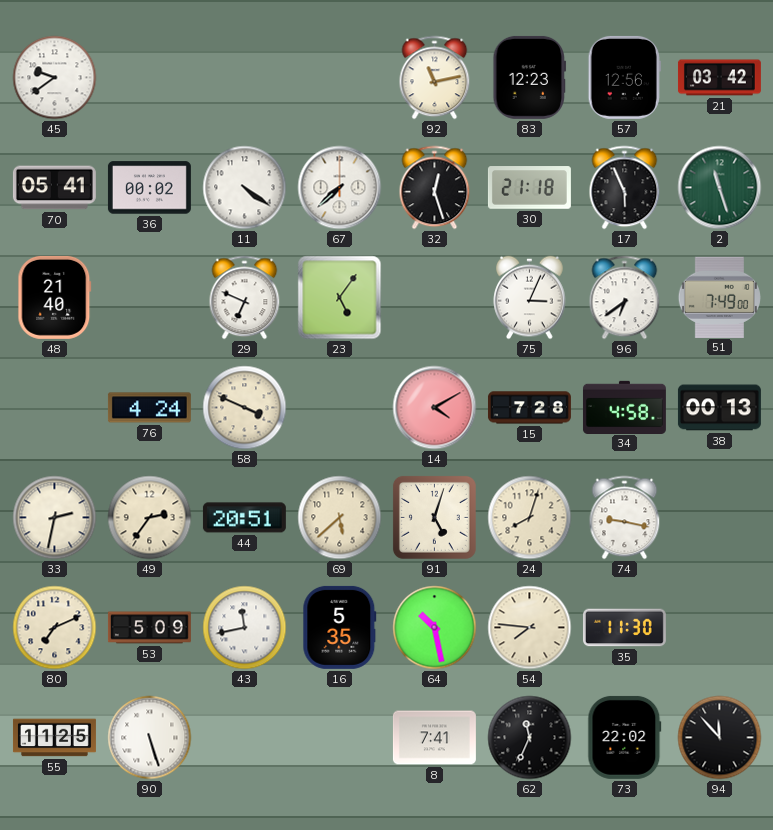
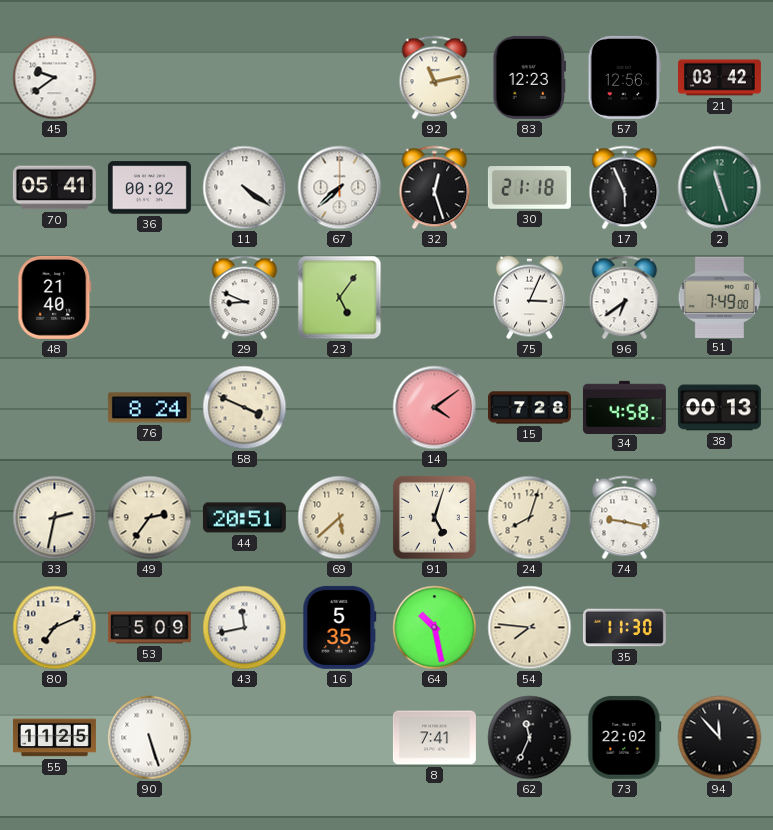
29: 6:49 -> 8:49
76: 4:24 -> 8:24
14: 4:10 -> 4:09
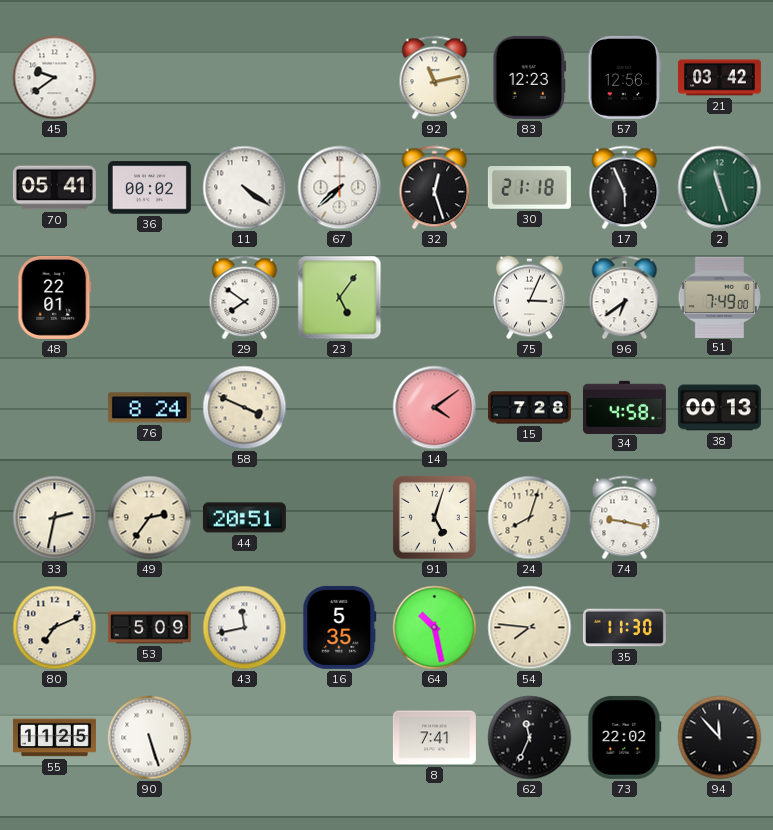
48: 21:40 -> 22:01
29: 8:49 -> 7:51
69: 5:38 -> none
